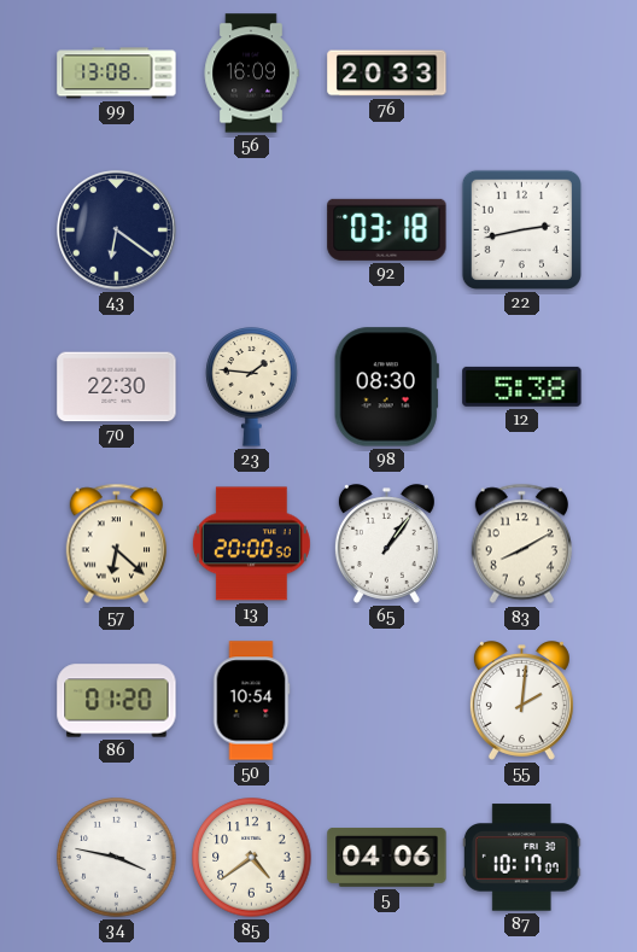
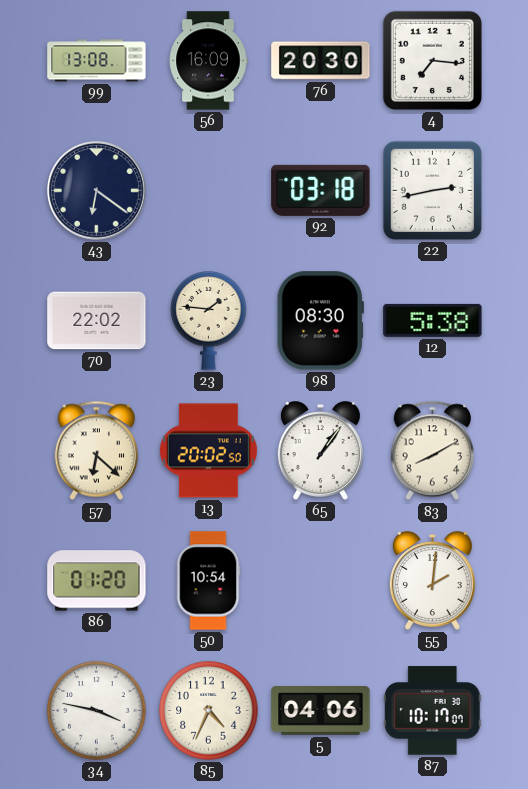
76: 20:33 -> 20:30
4: none -> 7:16
70: 22:30 -> 22:02
13: 20:00 -> 20:02
85: 4:39 -> 4:34
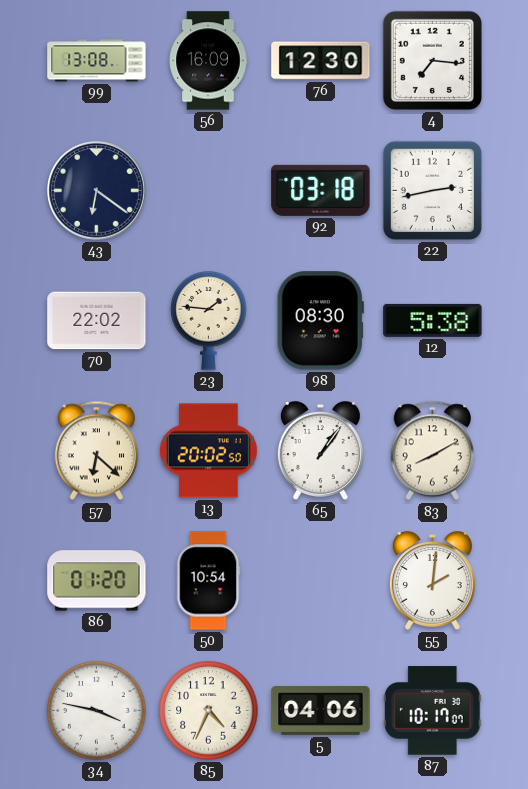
76: 20:30 -> 12:30
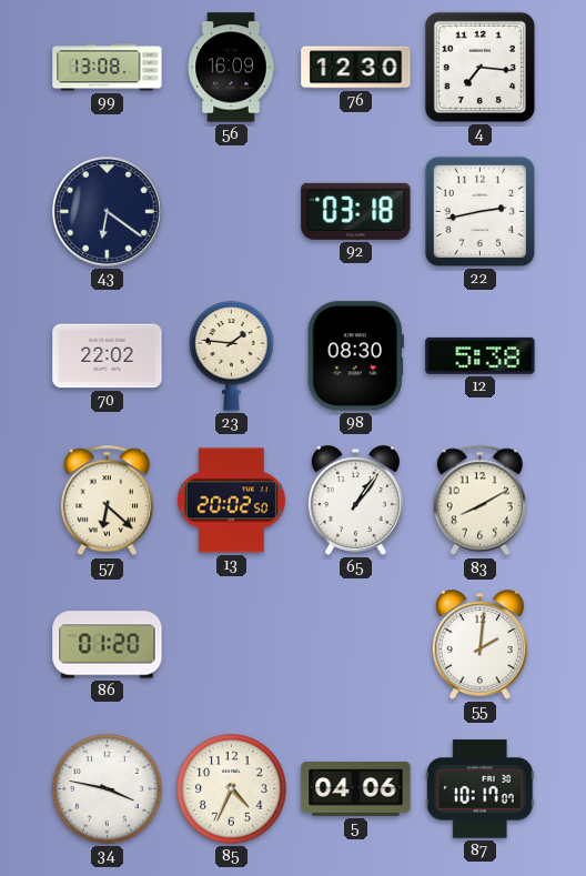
50: 10:54 -> none
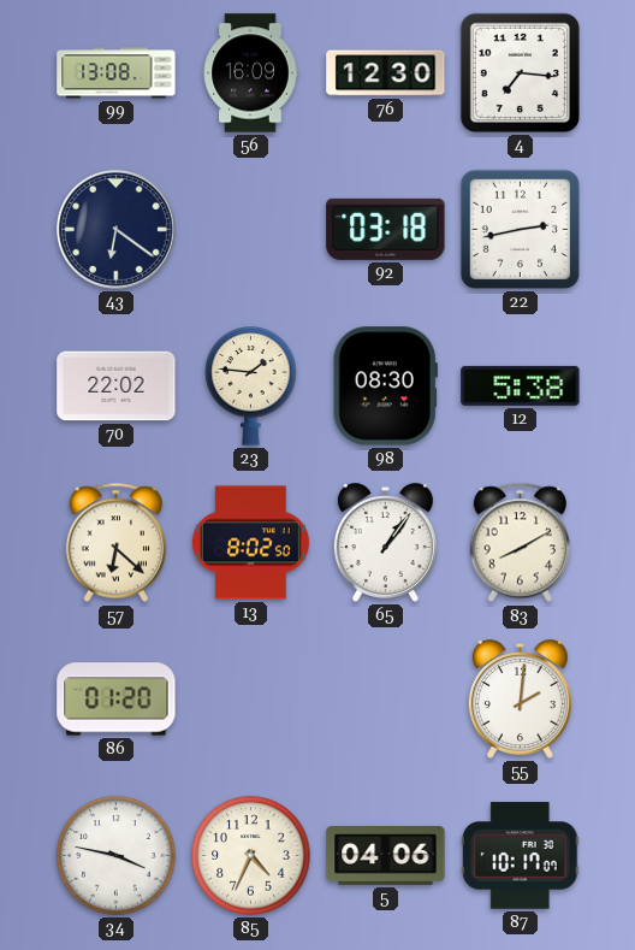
13: 20:02 -> 8:02
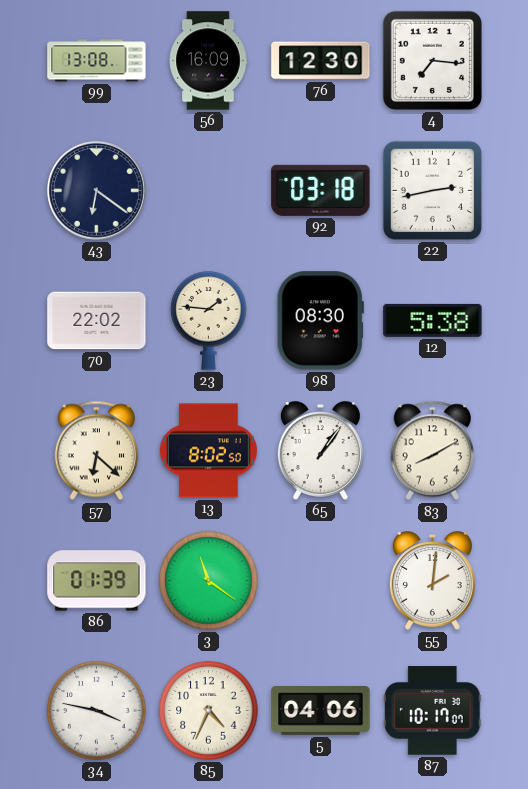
86: 01:20 -> 01:39
3: none -> 11:21
